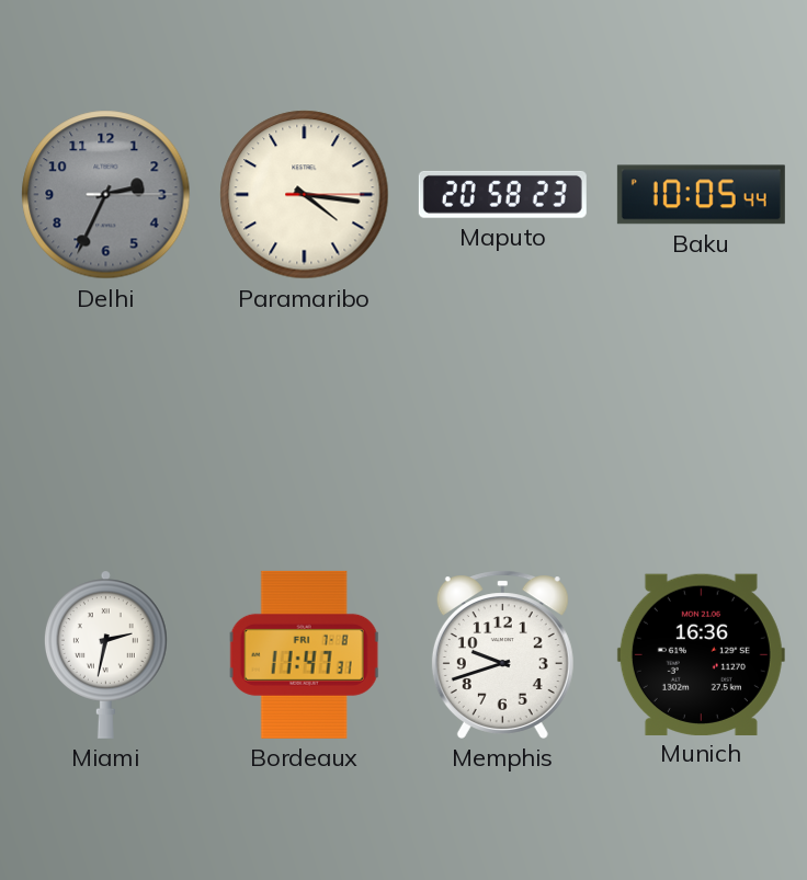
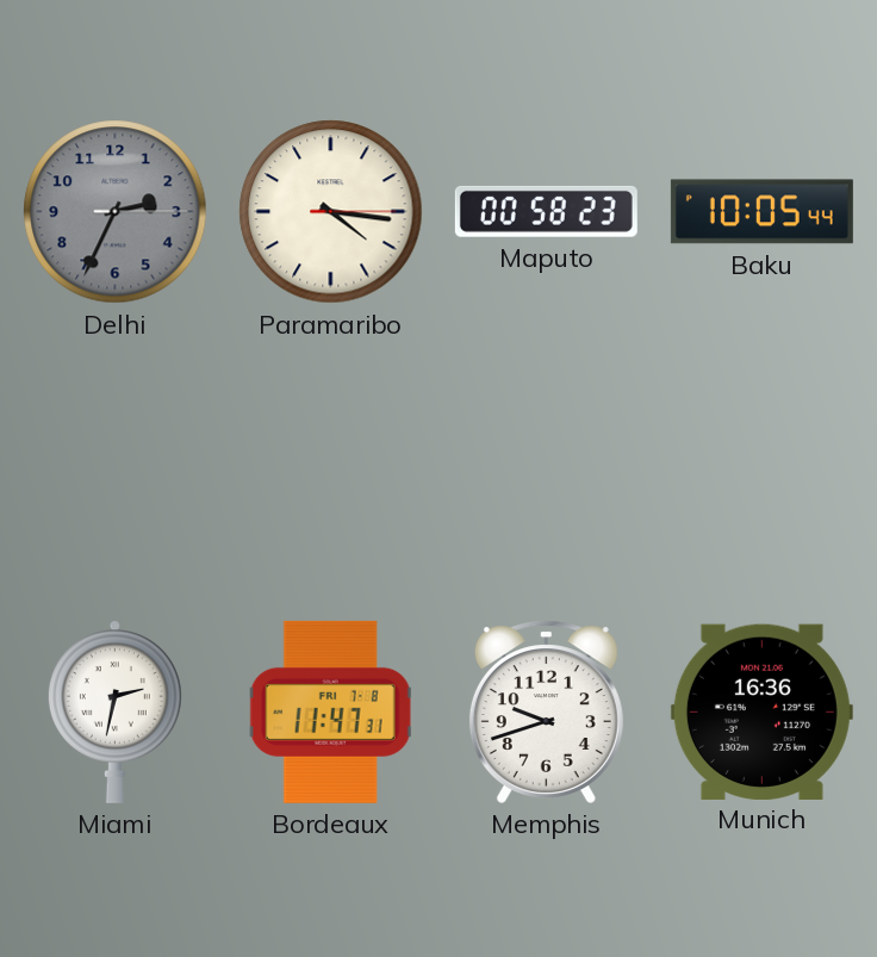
Maputo: 20:58 -> 00:58
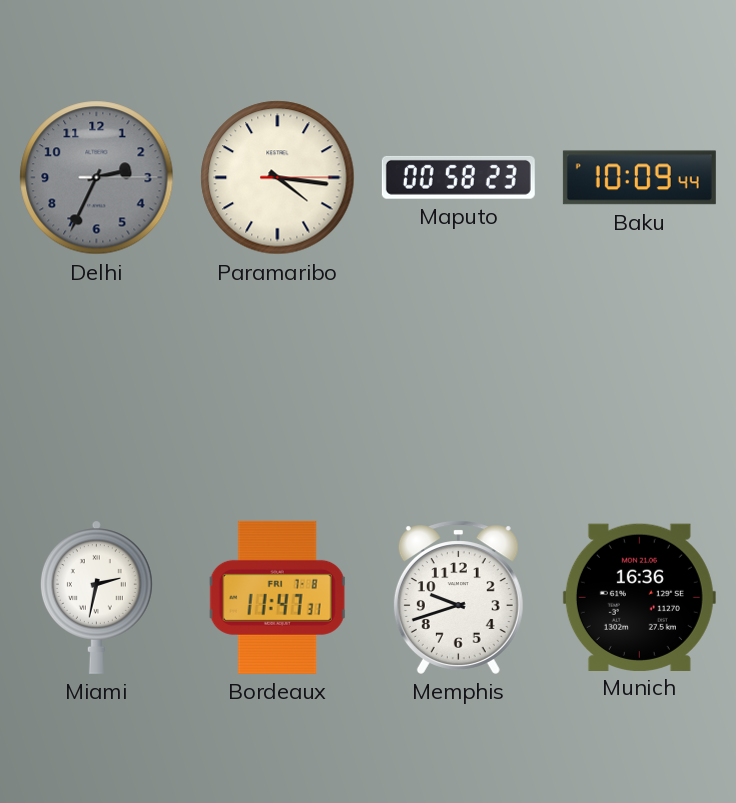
Baku: 10:05 -> 10:09
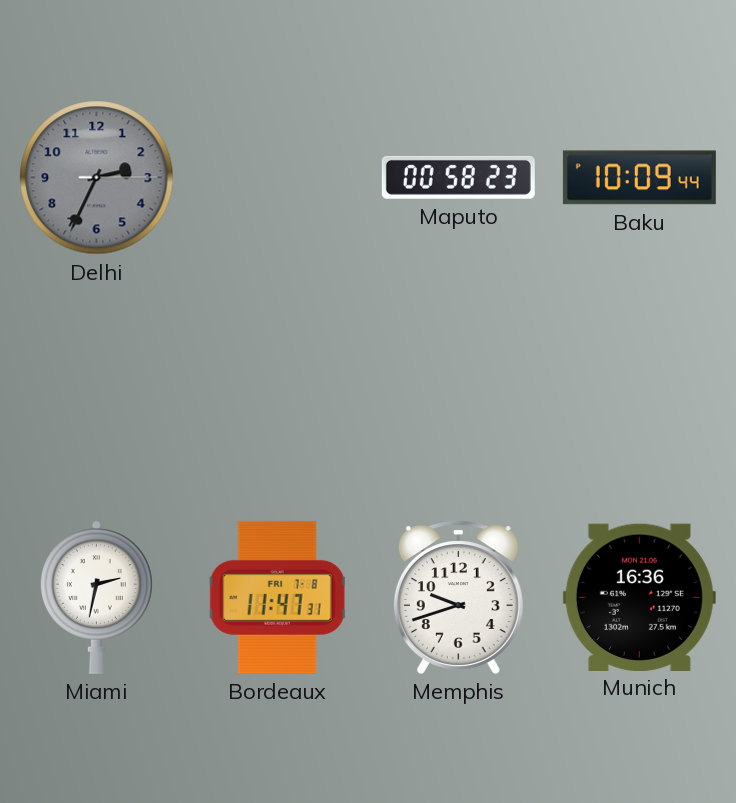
Paramaribo: 4:16 -> none
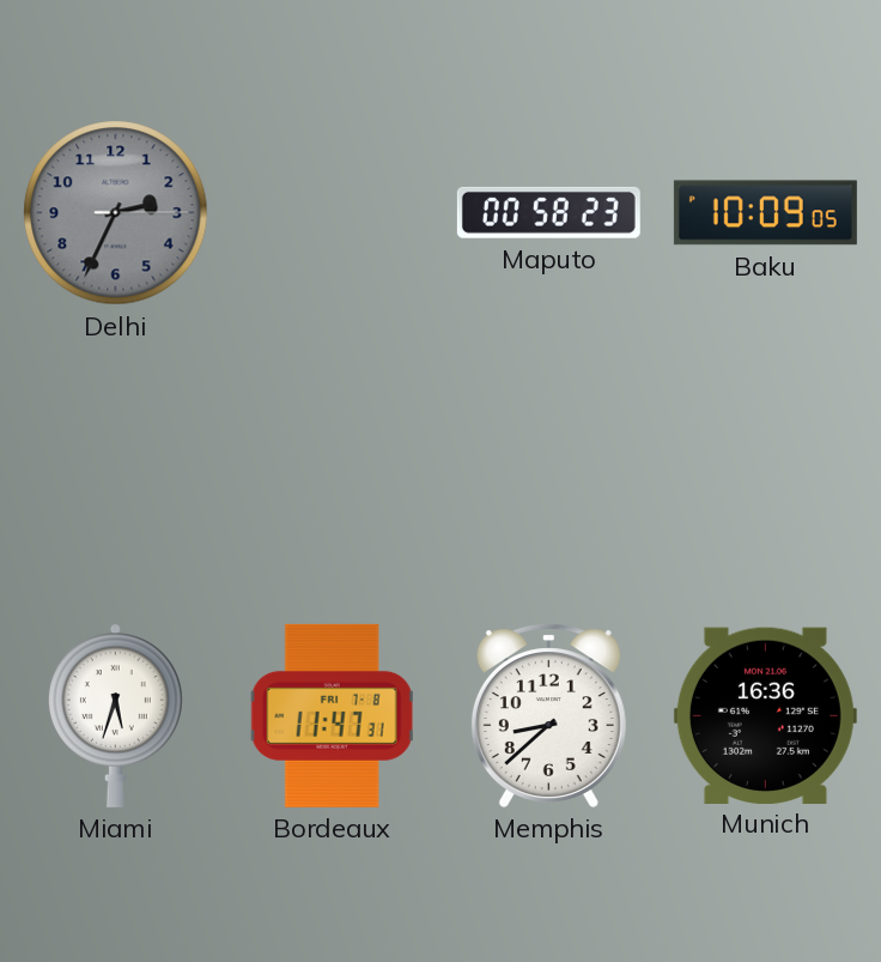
Baku: 10:09:44 -> 10:09:05
Miami: 2:32 -> 5:33
Memphis: 9:42 -> 8:38
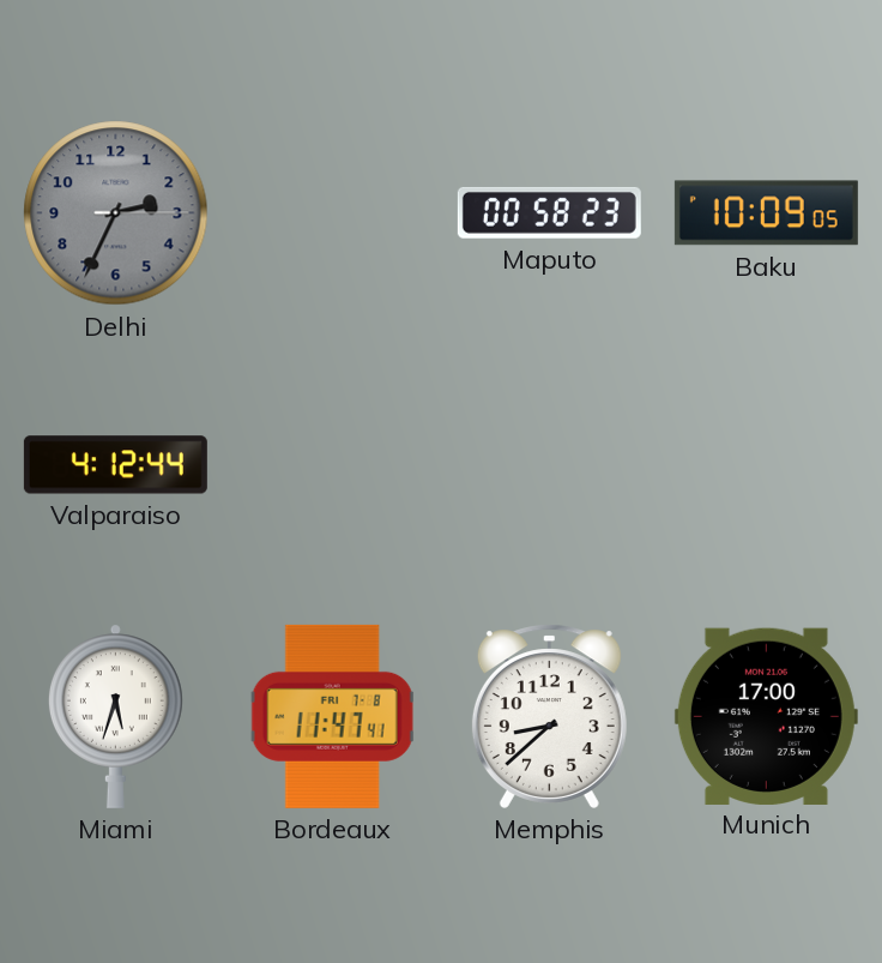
Valparaiso: none -> 4:12
Bordeaux: 11:47:31 -> 11:47:41
Munich: 16:36 -> 17:00
